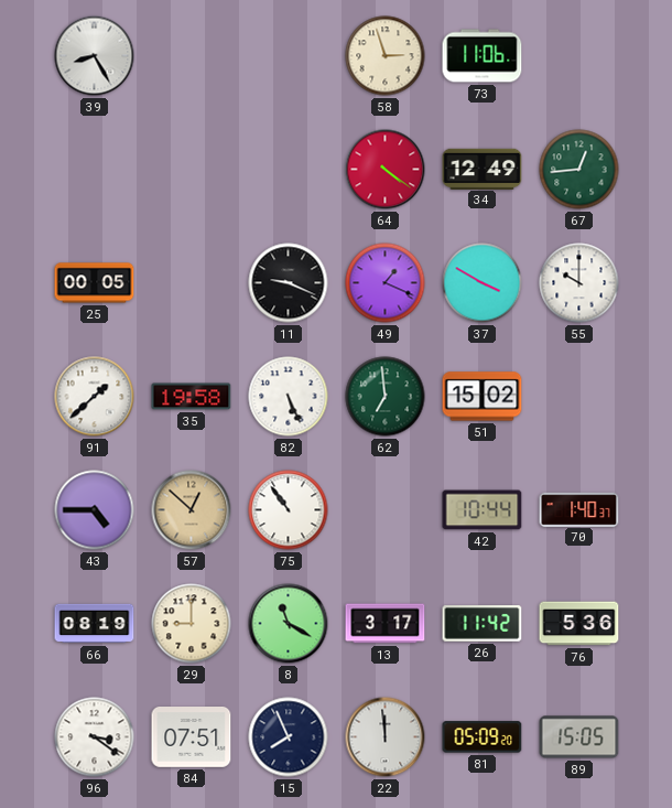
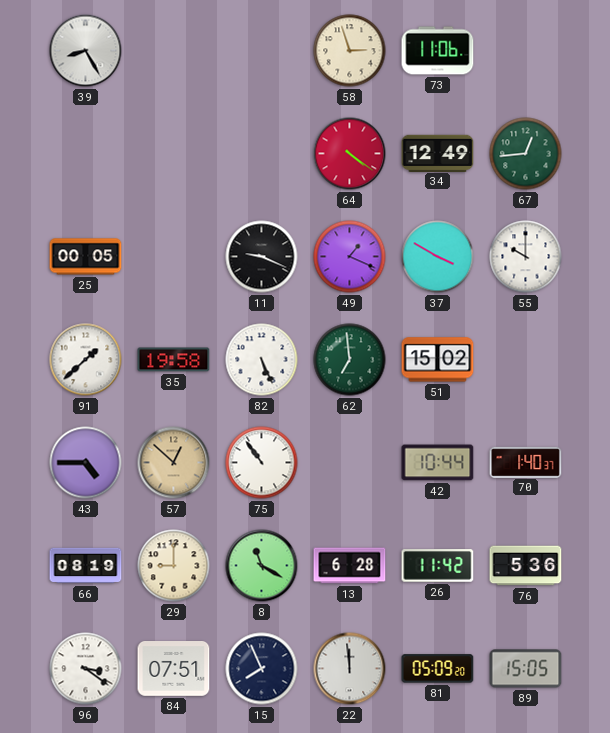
13: 3:17 -> 6:28
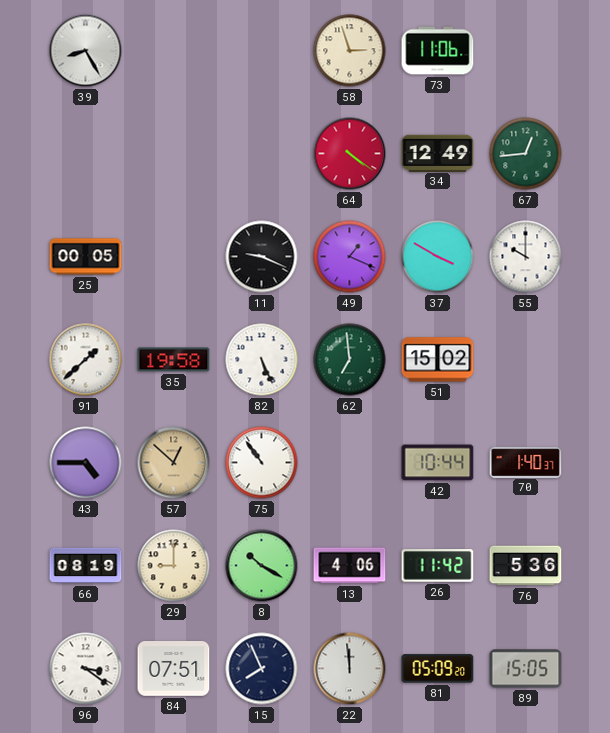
8: 11:20 -> 10:20
13: 6:28 -> 4:06
